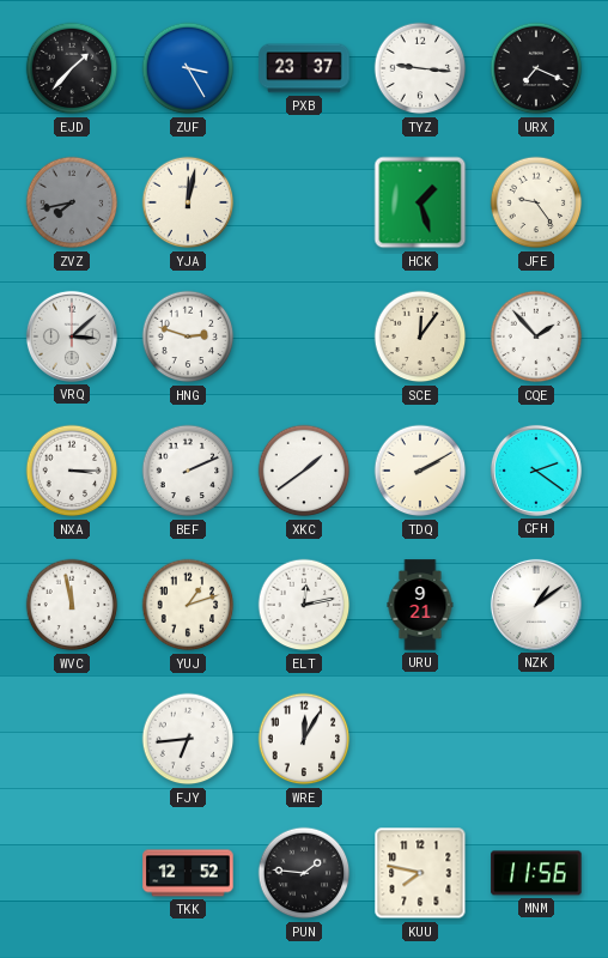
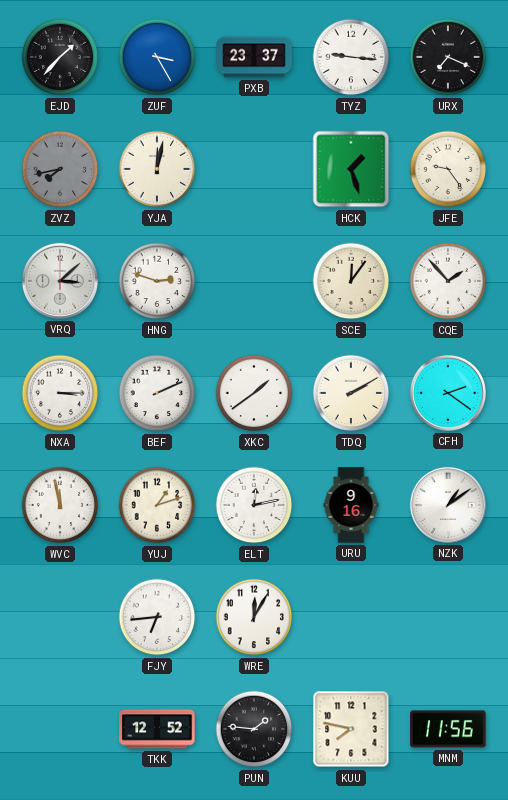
URU: 9:21 -> 9:16
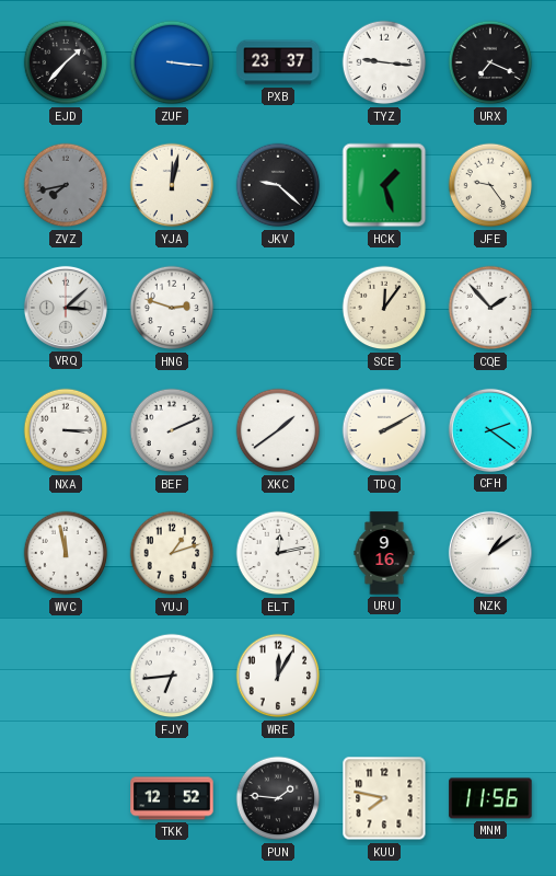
ZUF: 3:25 -> 3:16
JKV: none -> 9:22
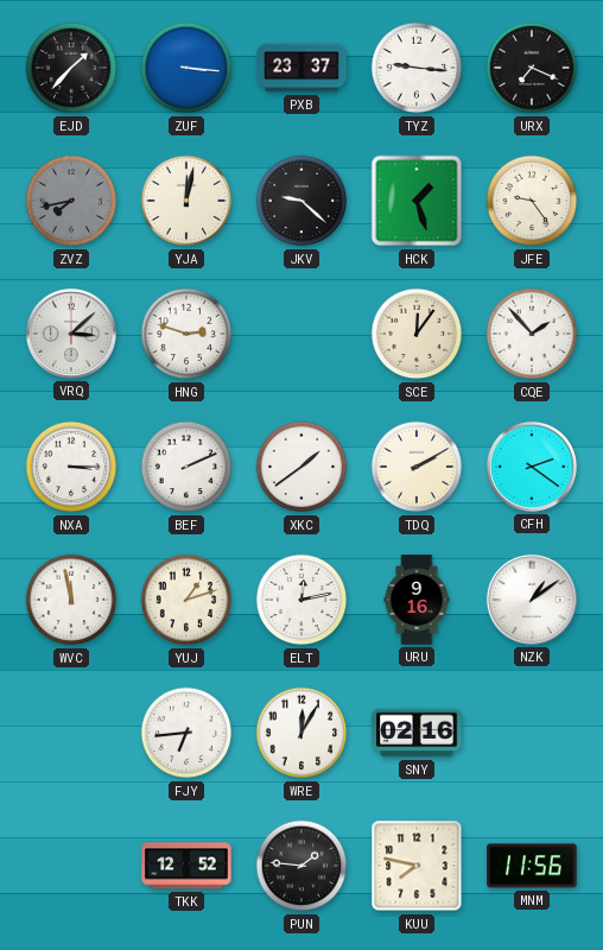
SNY: none -> 02:16
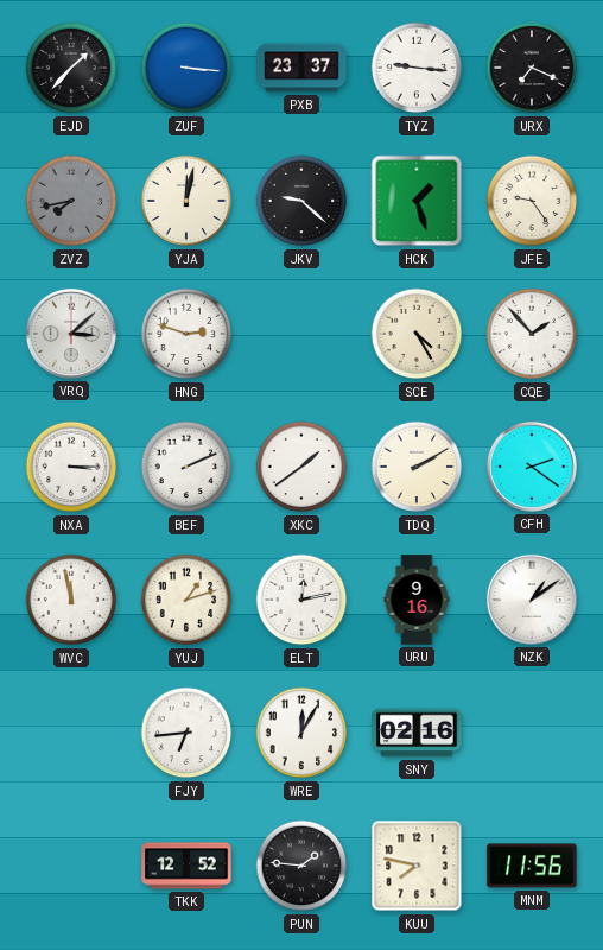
SCE: 12:06 -> 4:25
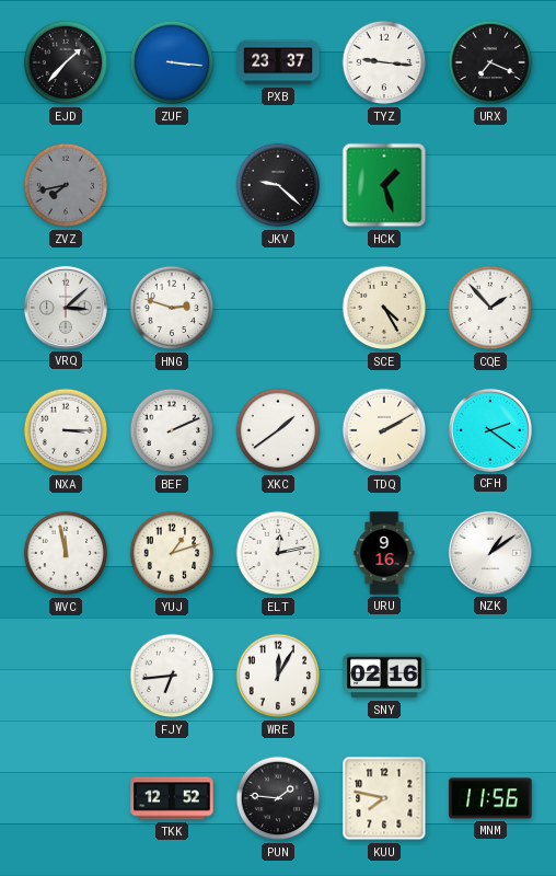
YJA: 12:02 -> none
JFE: 9:24 -> none
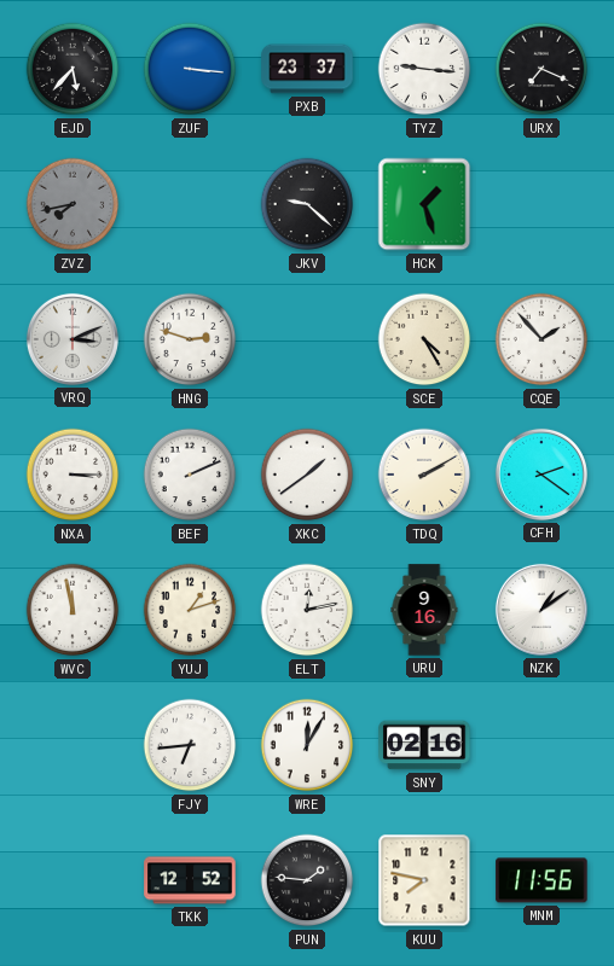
EJD: 1:37 -> 5:37
VRQ: 3:08 -> 3:11
